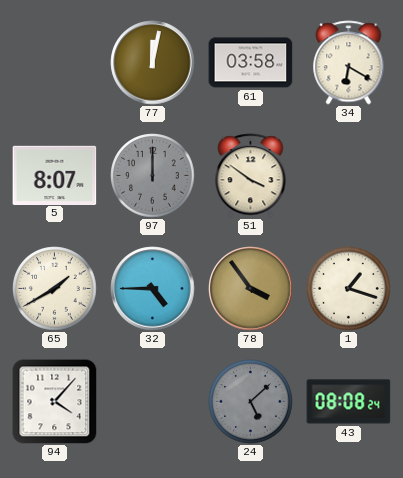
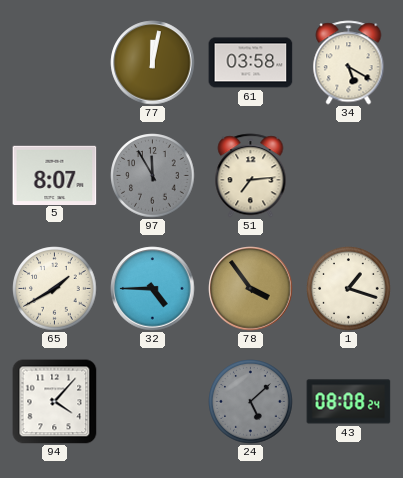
34: 6:20 -> 5:20
97: 12:00 -> 11:55
51: 3:51 -> 7:14
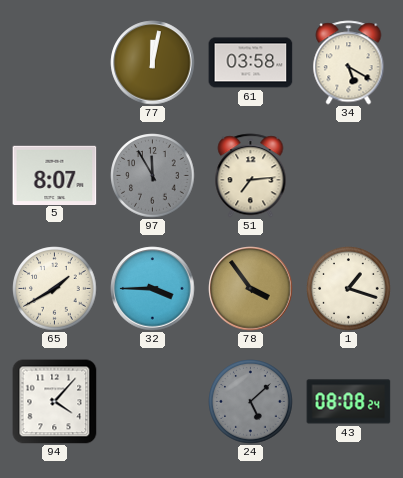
32: 4:45 -> 3:45
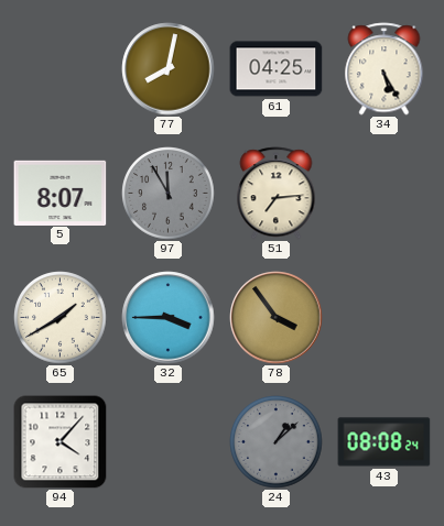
77: 12:02 -> 8:02
61: 03:58 -> 04:25
34: 5:20 -> 5:25
1: 1:18 -> none
24: 5:08 -> 1:08
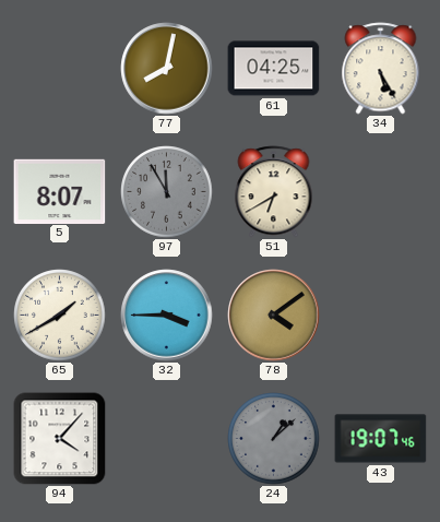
51: 7:14 -> 6:40
78: 3:54 -> 4:09
43: 08:08 -> 19:07
